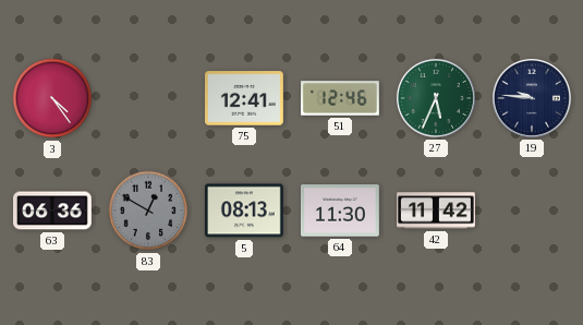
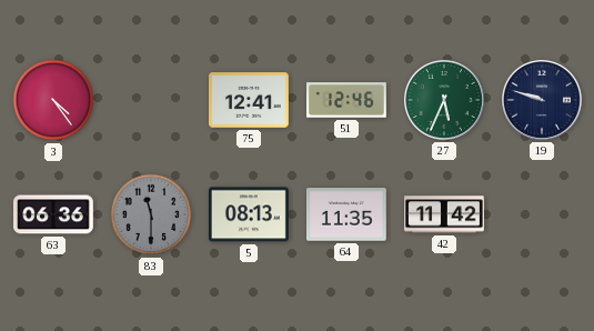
19: 9:46 -> 9:48
83: 12:50 -> 11:30
64: 11:30 -> 11:35
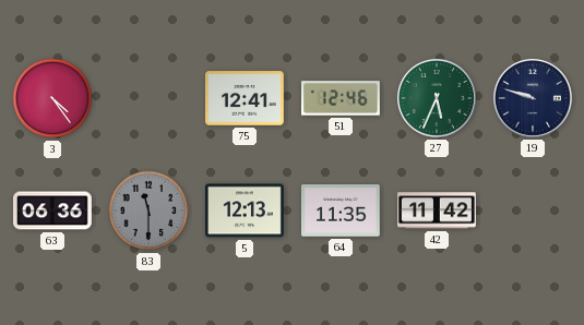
5: 08:13 -> 12:13
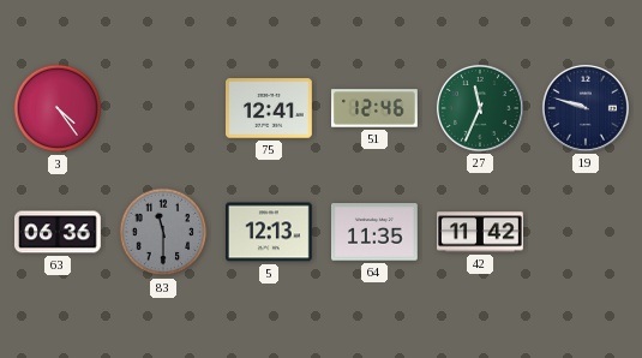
27: 5:34 -> 11:34
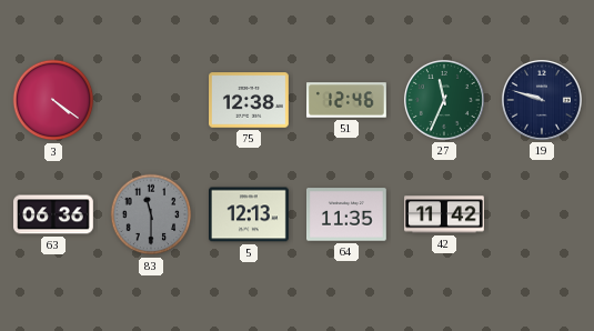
3: 4:24 -> 4:21
75: 12:41 -> 12:38
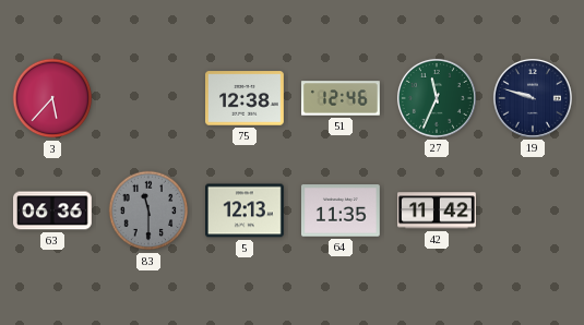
3: 4:21 -> 5:37
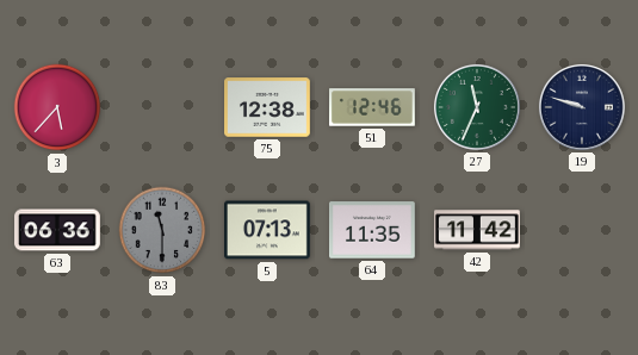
5: 12:13 -> 07:13
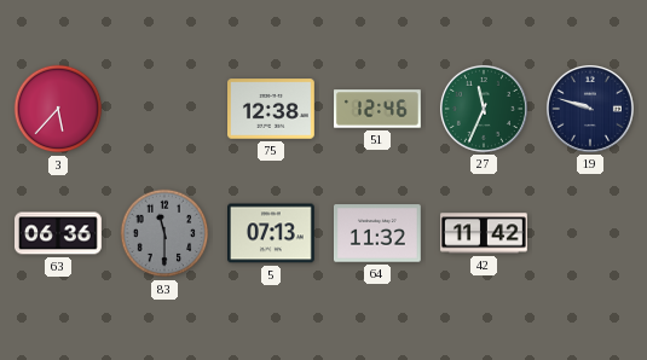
64: 11:35 -> 11:32
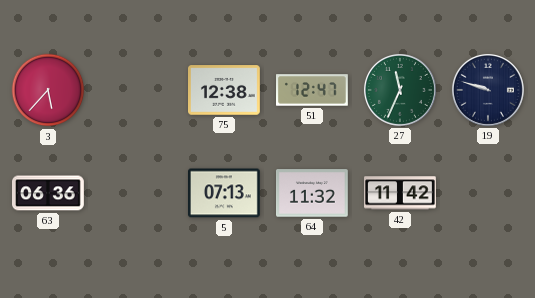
51: 12:46 -> 12:47
83: 11:30 -> none
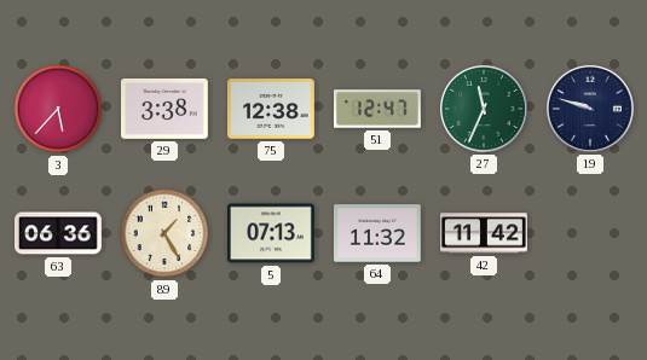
29: none -> 3:38
89: none -> 1:25
